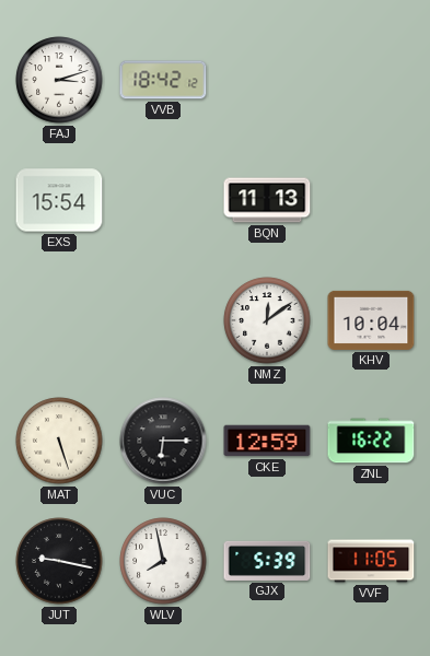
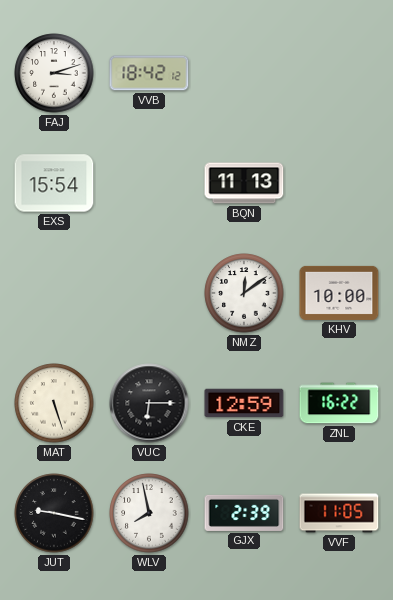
KHV: 10:04 -> 10:00
GJX: 5:39 -> 2:39
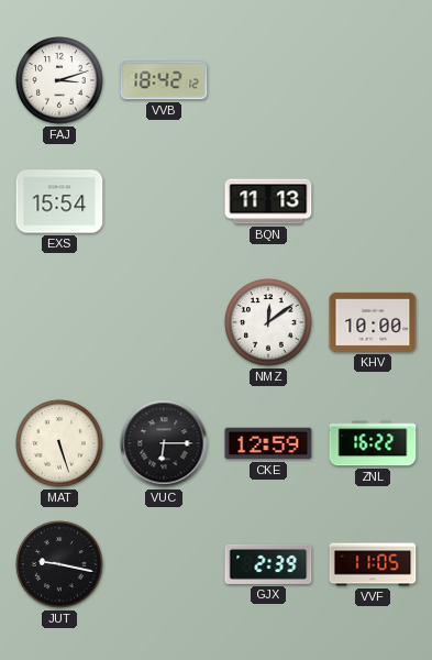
WLV: 7:58 -> none
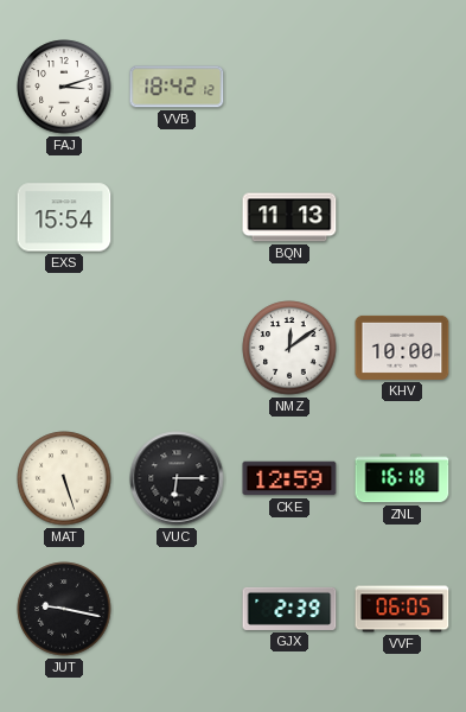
ZNL: 16:22 -> 16:18
VVF: 11:05 -> 06:05
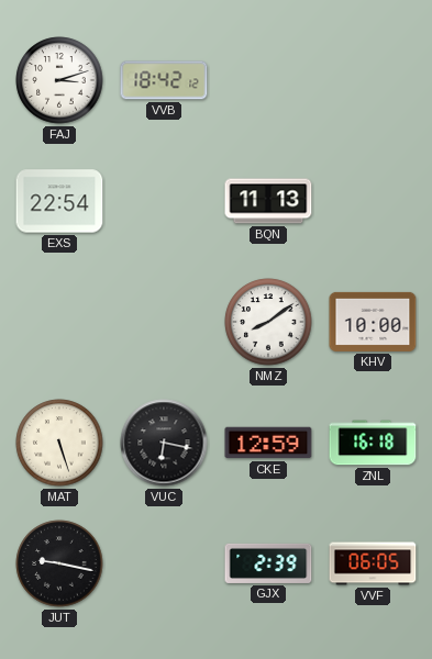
EXS: 15:54 -> 22:54
NMZ: 12:09 -> 8:09
VUC: 6:15 -> 6:17
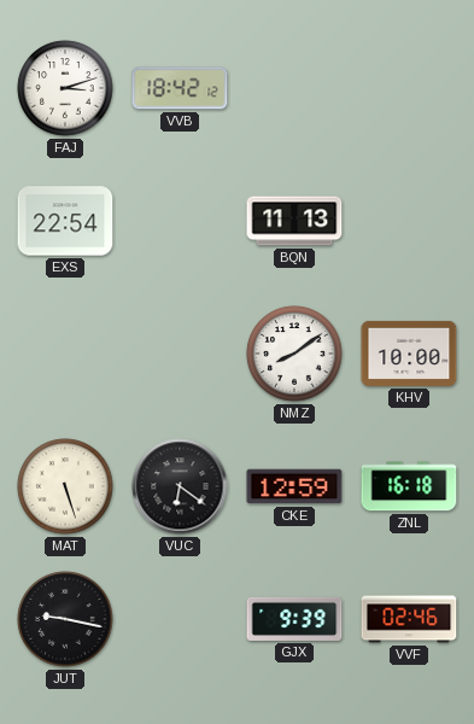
VUC: 6:17 -> 6:21
GJX: 2:39 -> 9:39
VVF: 06:05 -> 02:46
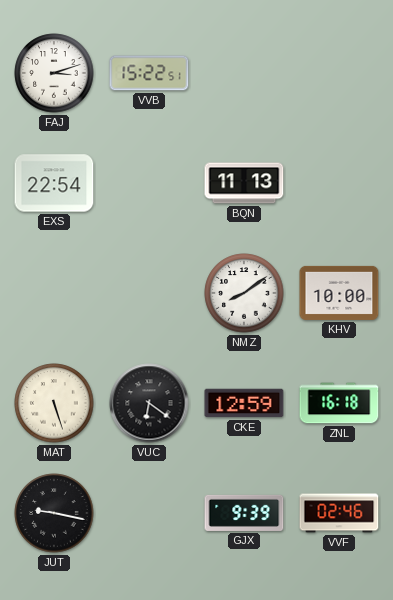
VVB: 18:42 -> 15:22
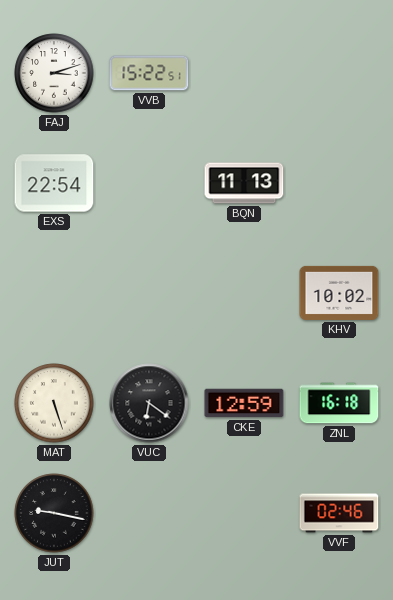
NMZ: 8:09 -> none
KHV: 10:00 -> 10:02
GJX: 9:39 -> none
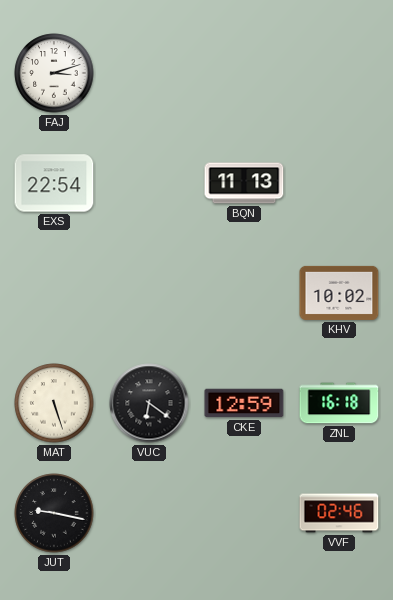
VVB: 15:22 -> none
